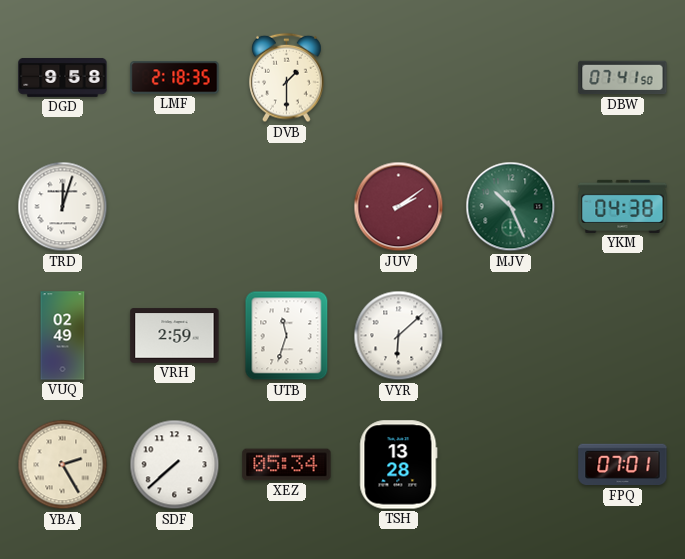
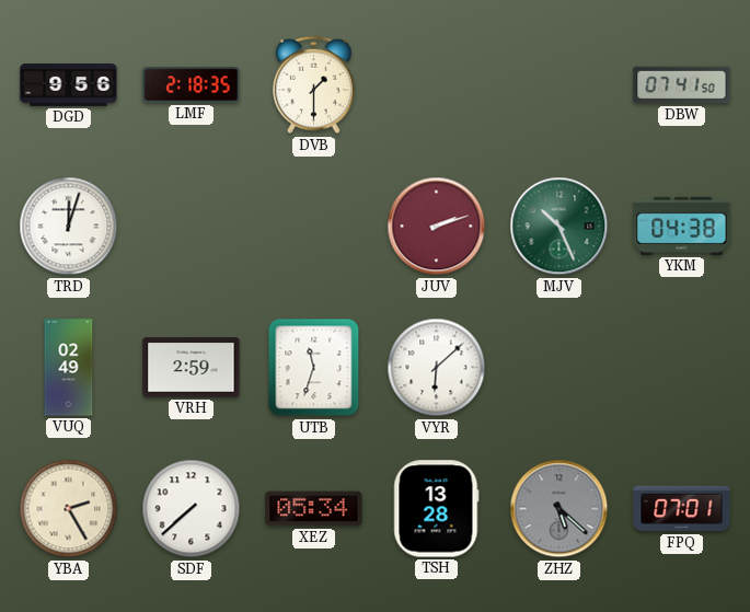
DGD: 9:58 -> 9:56
JUV: 2:09 -> 2:12
ZHZ: none -> 5:22
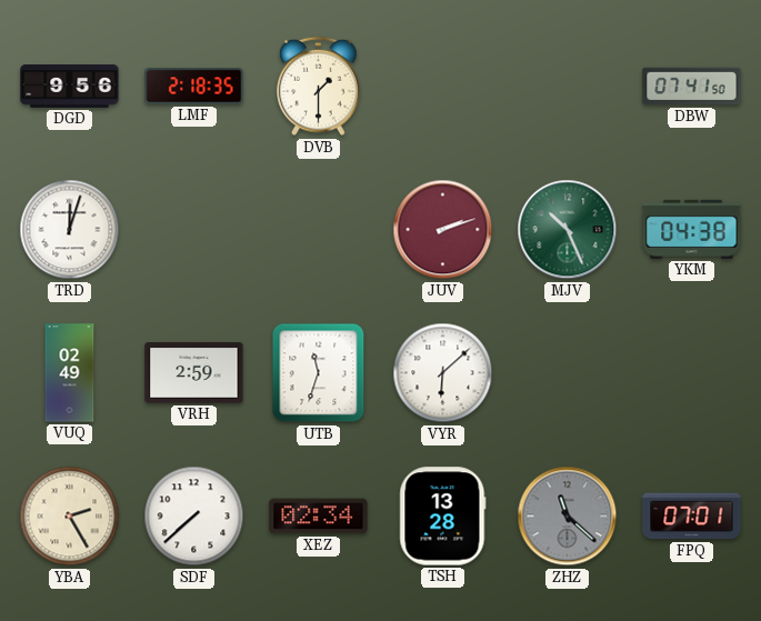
XEZ: 05:34 -> 02:34
ZHZ: 5:22 -> 11:22
